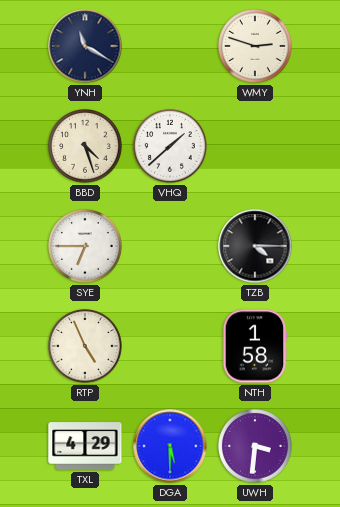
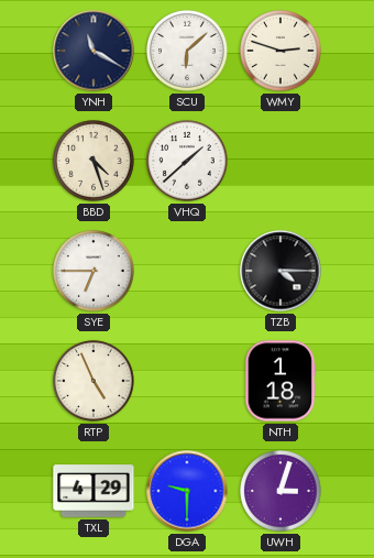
SCU: none -> 6:08
NTH: 1:58 -> 1:18
DGA: 5:30 -> 9:30
UWH: 3:31 -> 3:03
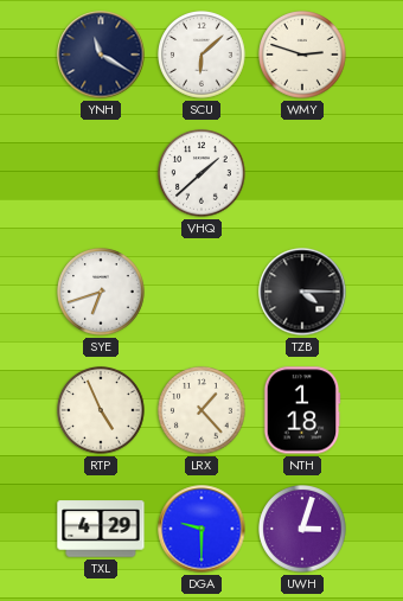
BBD: 4:27 -> none
SYE: 6:45 -> 6:42
LRX: none -> 1:23
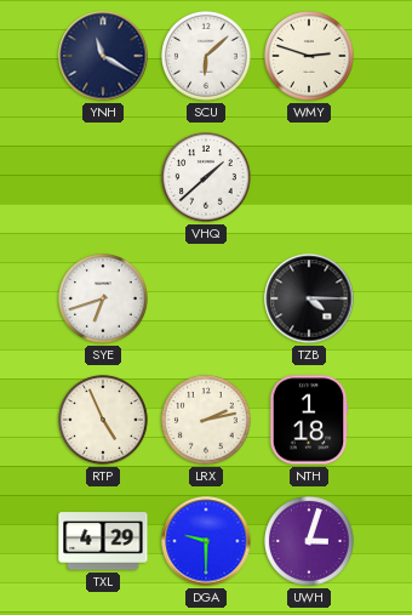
LRX: 1:23 -> 2:13
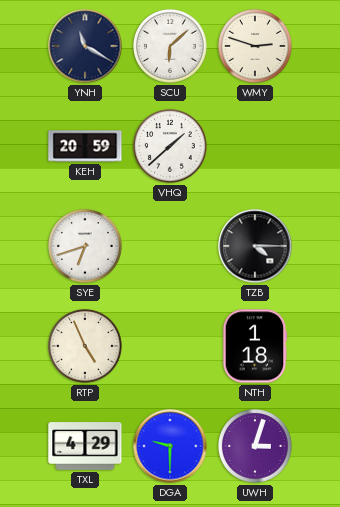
KEH: none -> 20:59
LRX: 2:13 -> none
